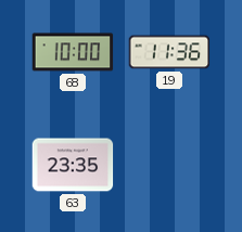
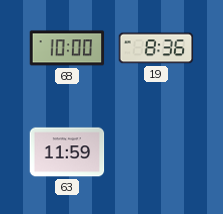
19: 11:36 -> 8:36
63: 23:35 -> 11:59
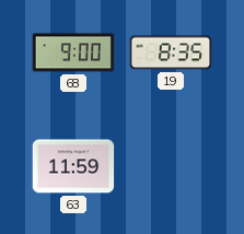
68: 10:00 -> 9:00
19: 8:36 -> 8:35
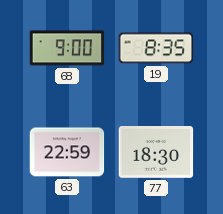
63: 11:59 -> 22:59
77: none -> 18:30
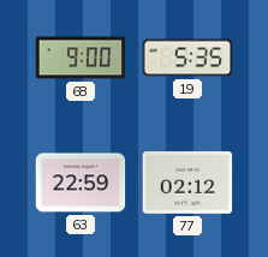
19: 8:35 -> 5:35
77: 18:30 -> 02:12
